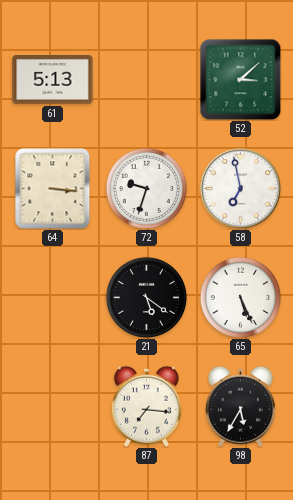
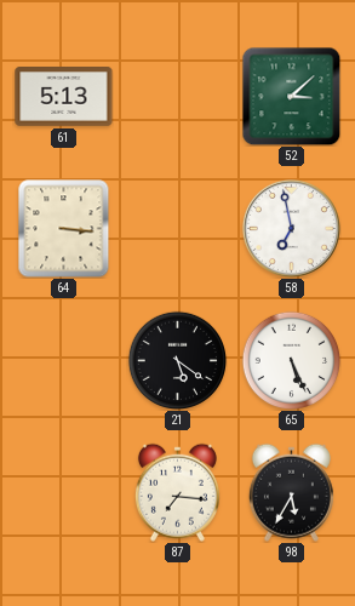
72: 9:33 -> none
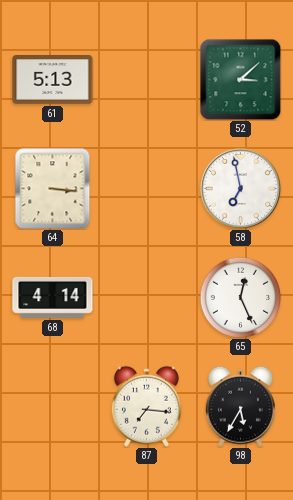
68: none -> 4:14
21: 5:21 -> none
65: 5:26 -> 12:26
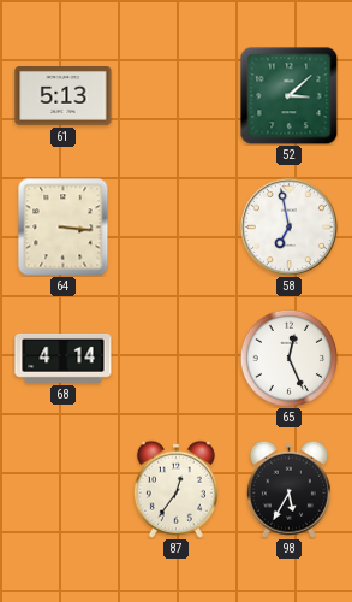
87: 7:16 -> 12:36
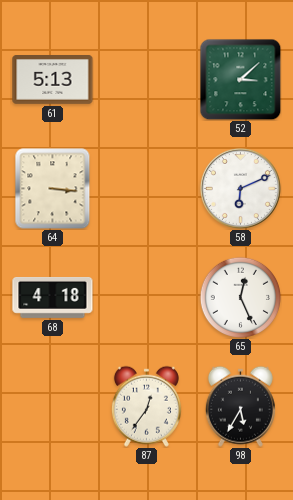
58: 6:58 -> 6:11
68: 4:14 -> 4:18
